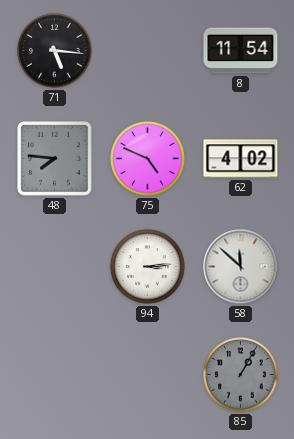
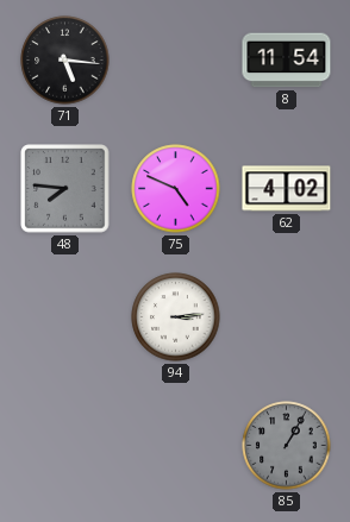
58: 11:52 -> none
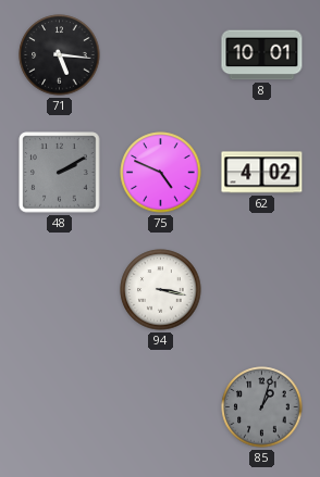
8: 11:54 -> 10:01
48: 7:46 -> 2:10
94: 3:14 -> 3:17
85: 1:05 -> 1:03
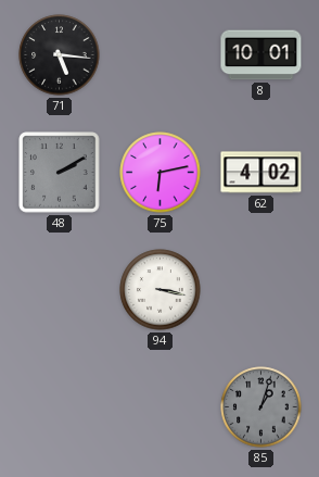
75: 4:49 -> 6:13
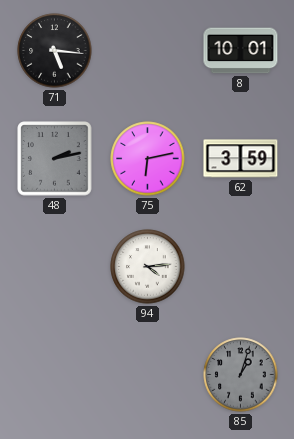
48: 2:10 -> 2:13
62: 4:02 -> 3:59
94: 3:17 -> 4:14
